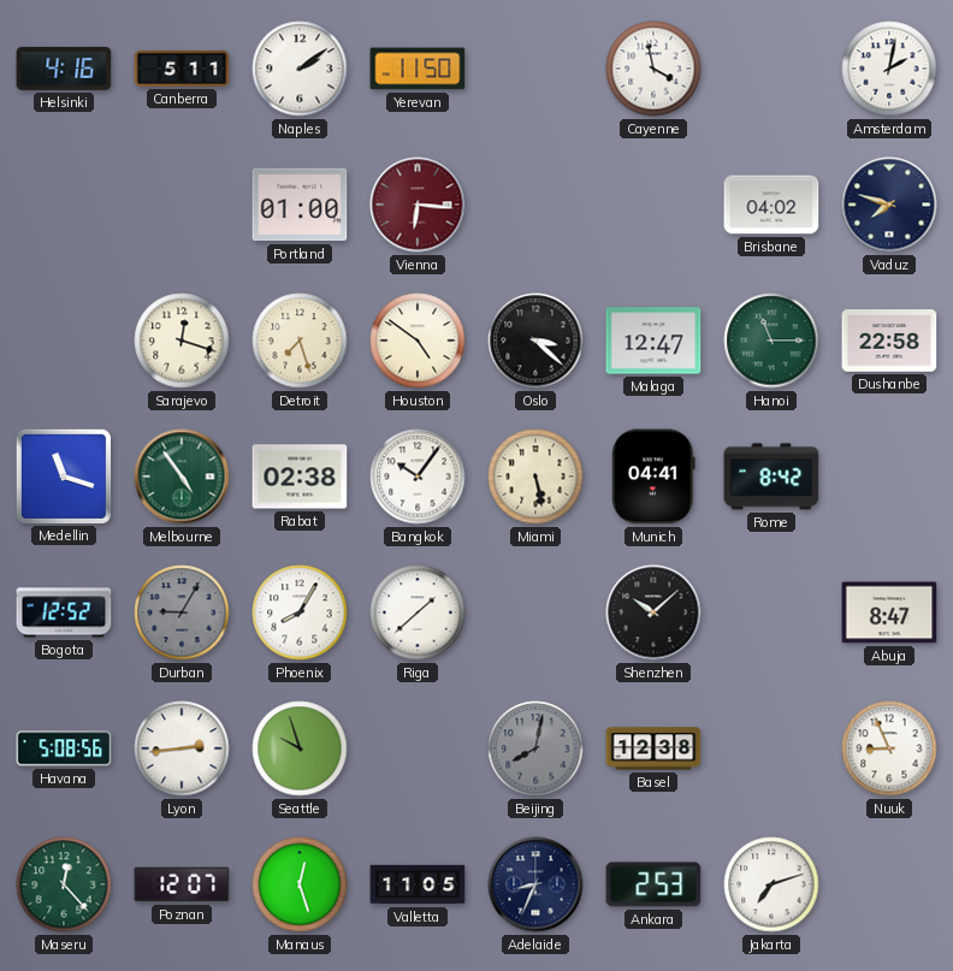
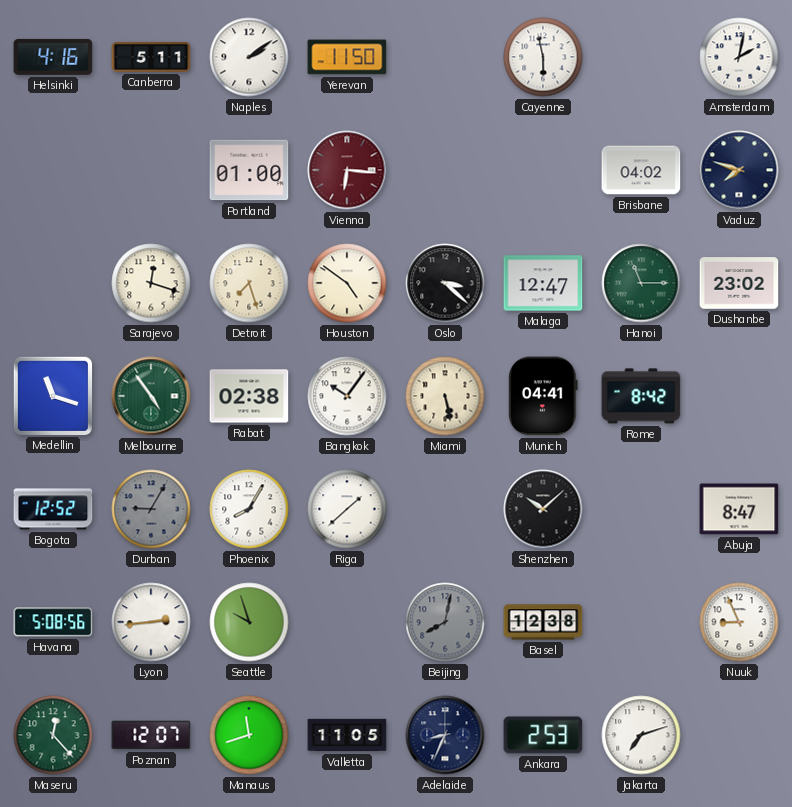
Cayenne: 3:58 -> 5:58
Dushanbe: 22:58 -> 23:02
Manaus: 12:27 -> 11:42
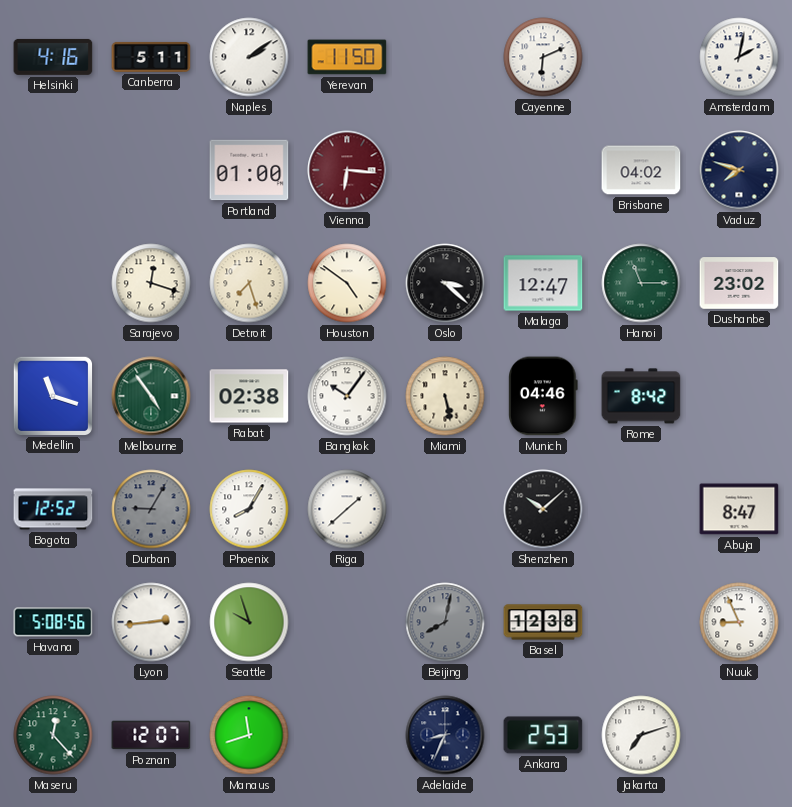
Cayenne: 5:58 -> 6:11
Munich: 04:41 -> 04:46
Valletta: 11:05 -> none
